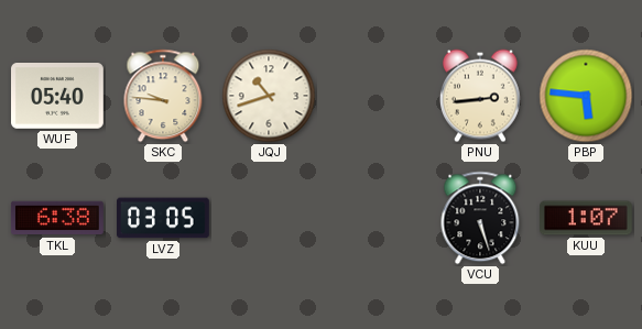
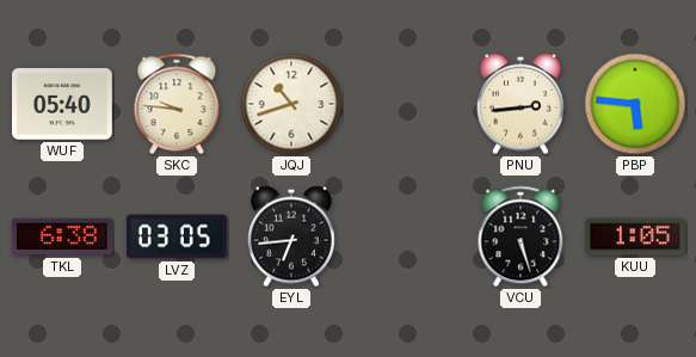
EYL: none -> 6:44
KUU: 1:07 -> 1:05
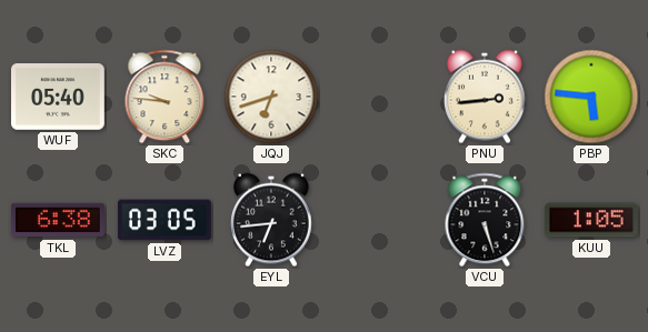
JQJ: 10:42 -> 6:42
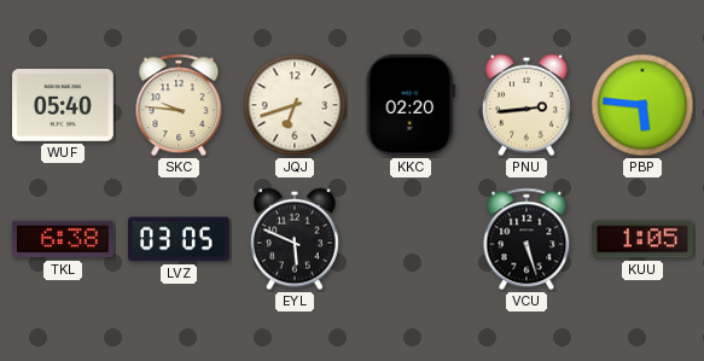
KKC: none -> 02:20
EYL: 6:44 -> 5:49
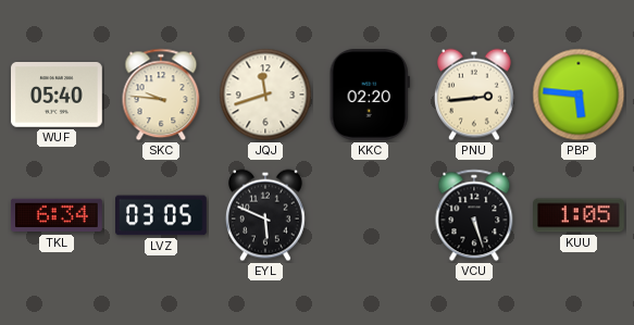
JQJ: 6:42 -> 11:42
TKL: 6:38 -> 6:34
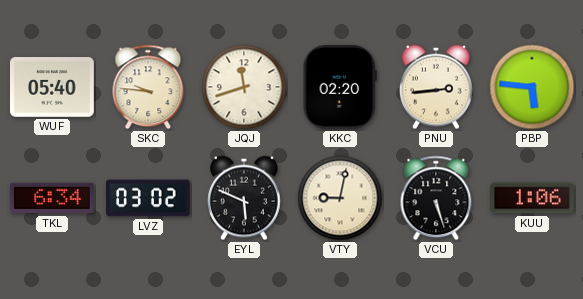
LVZ: 03:05 -> 03:02
VTY: none -> 9:02
KUU: 1:05 -> 1:06
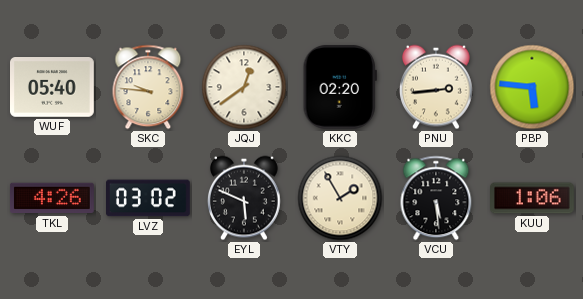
JQJ: 11:42 -> 12:39
TKL: 6:34 -> 4:26
VTY: 9:02 -> 1:55
VCU: 5:27 -> 5:29
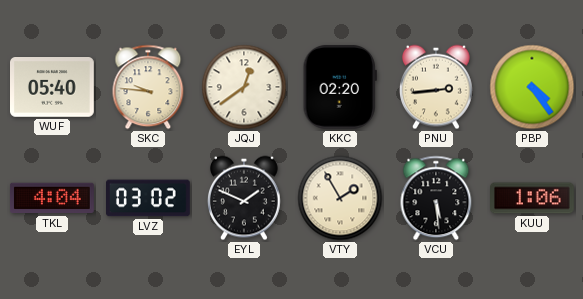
PBP: 5:46 -> 4:24
TKL: 4:26 -> 4:04
EYL: 5:49 -> 1:49
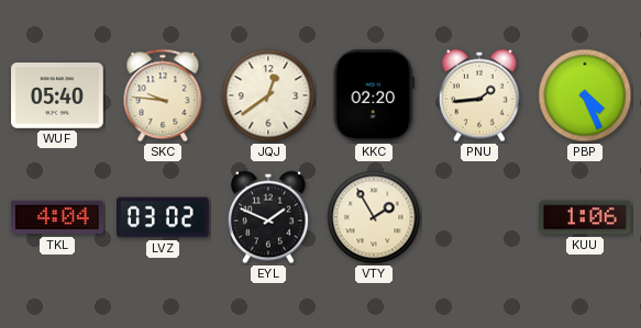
PNU: 2:44 -> 1:44
PBP: 4:24 -> 4:26
VCU: 5:29 -> none
